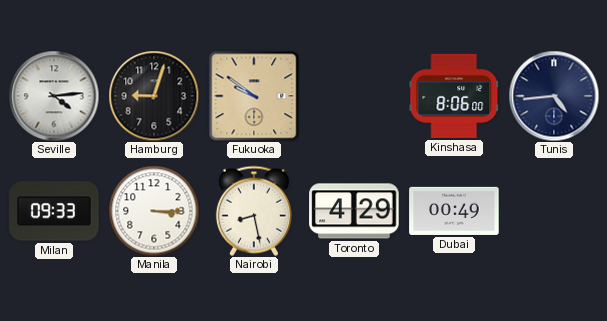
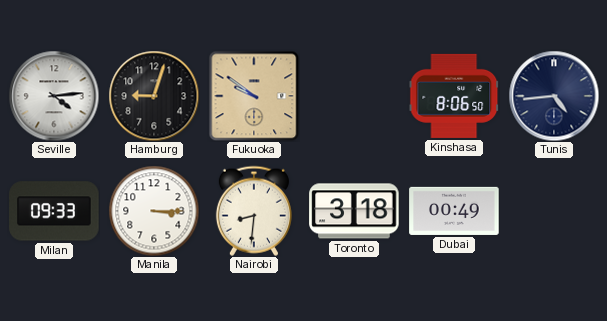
Kinshasa: 8:06:00 -> 8:06:50
Nairobi: 8:28 -> 8:31
Toronto: 4:29 -> 3:18
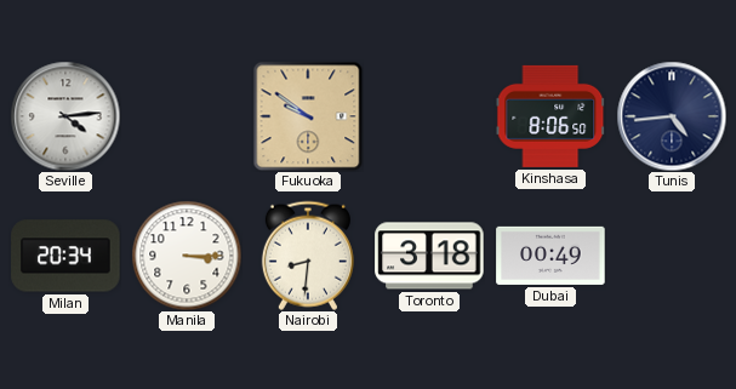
Hamburg: 9:03 -> none
Milan: 09:33 -> 20:34
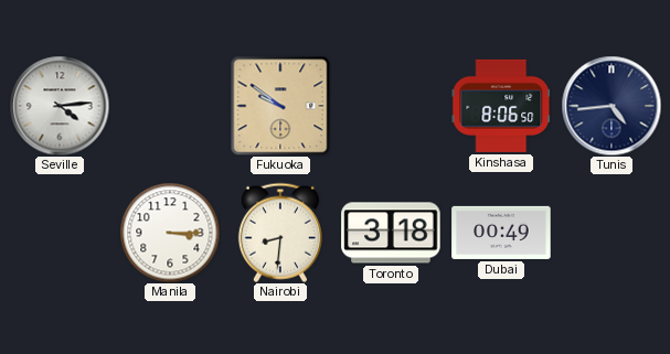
Milan: 20:34 -> none
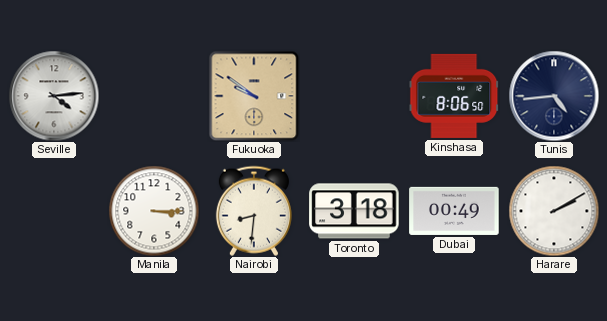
Harare: none -> 2:10
